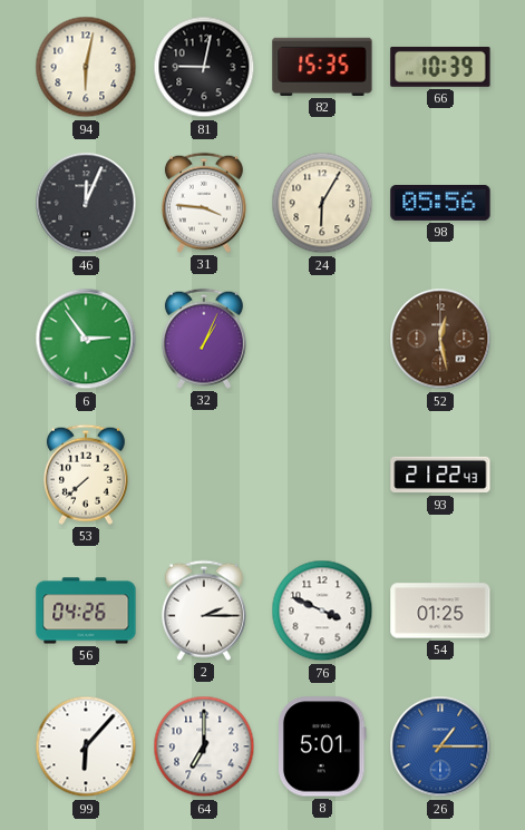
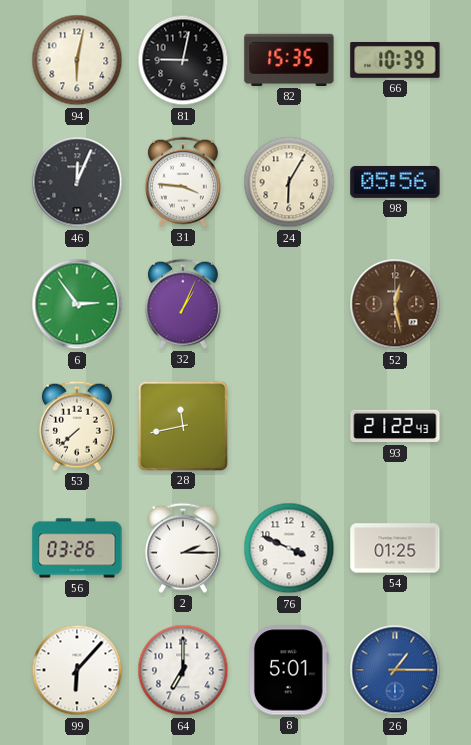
28: none -> 11:43
56: 04:26 -> 03:26
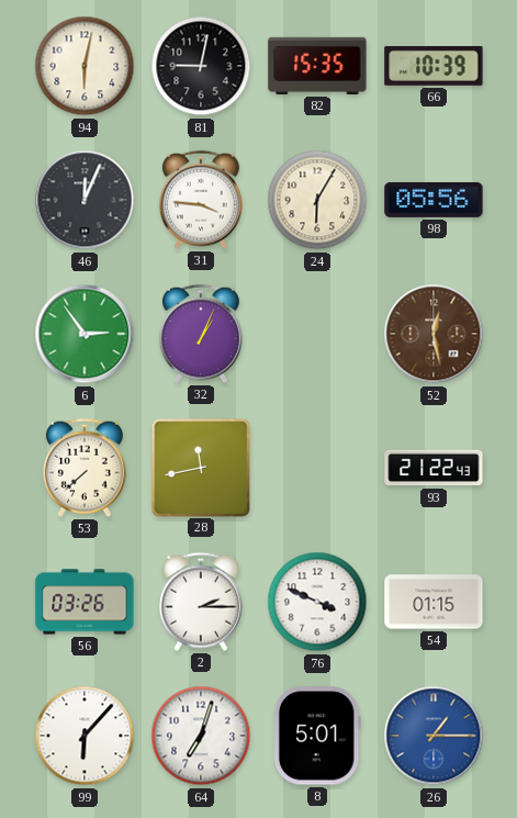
54: 01:25 -> 01:15
64: 7:00 -> 7:03
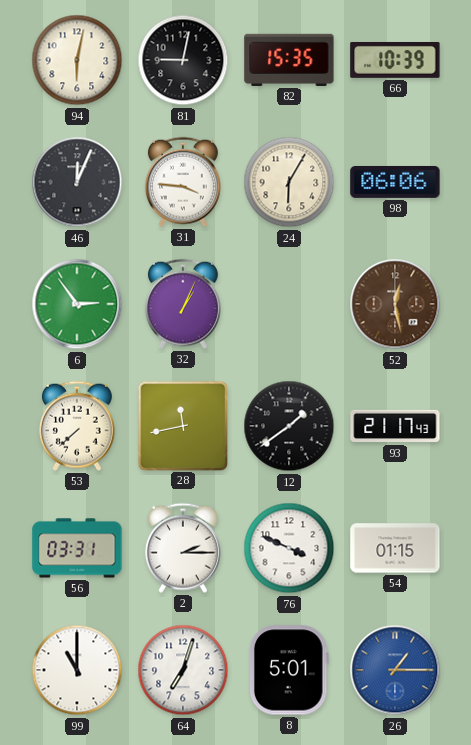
98: 05:56 -> 06:06
12: none -> 1:39
93: 21:22 -> 21:17
56: 03:26 -> 03:31
99: 6:07 -> 11:00
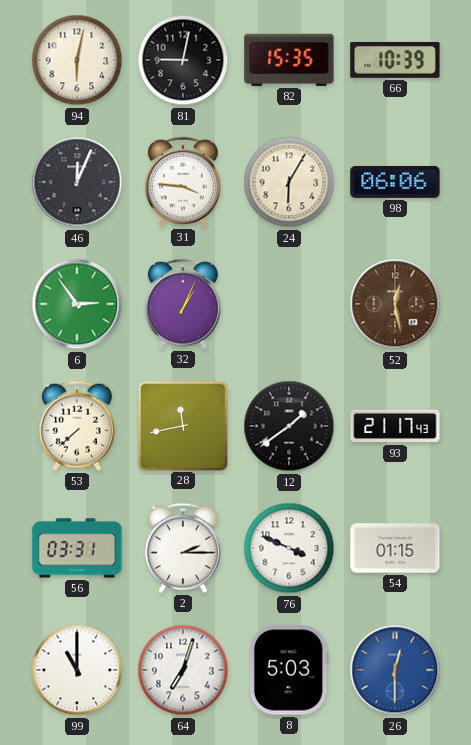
8: 5:01 -> 5:03
26: 1:15 -> 12:30
